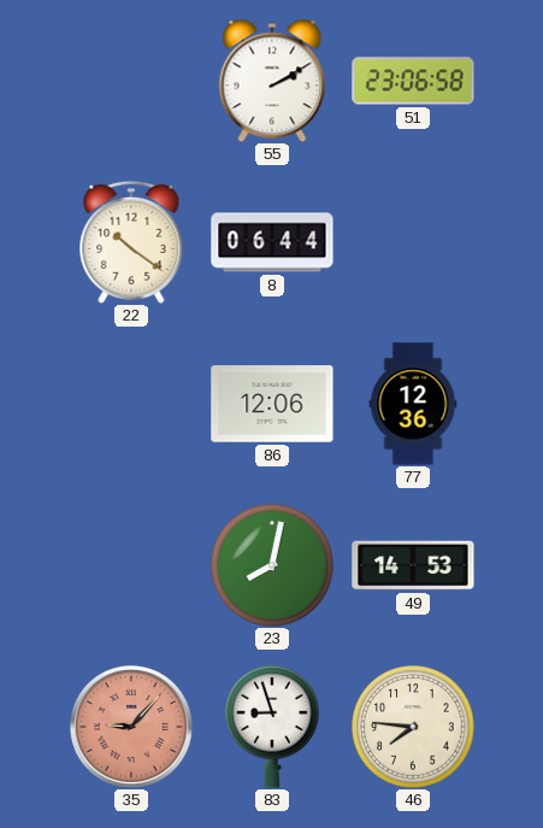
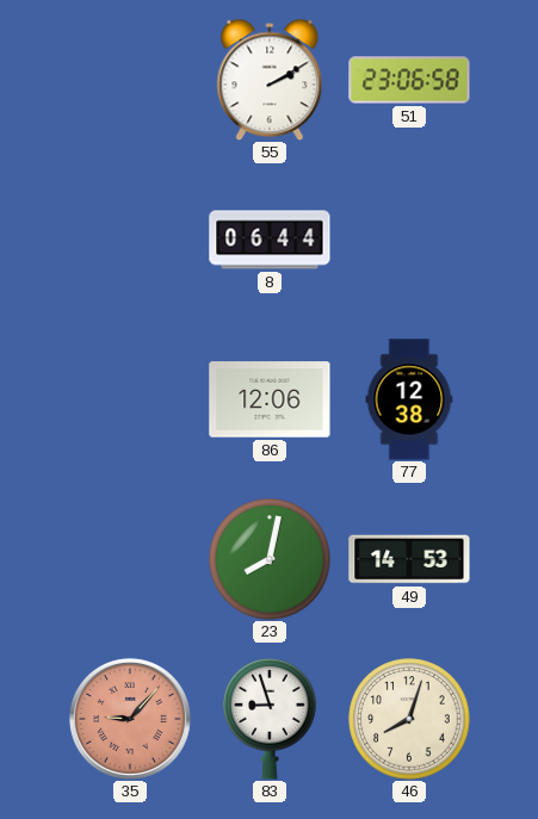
22: 10:21 -> none
77: 12:36 -> 12:38
46: 7:46 -> 8:03
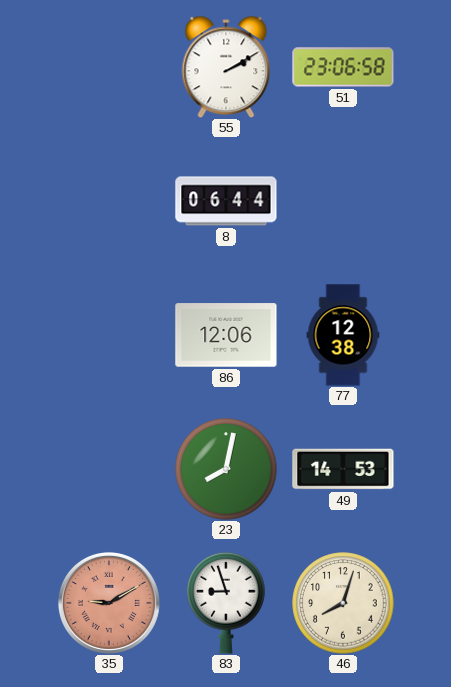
35: 9:07 -> 9:10
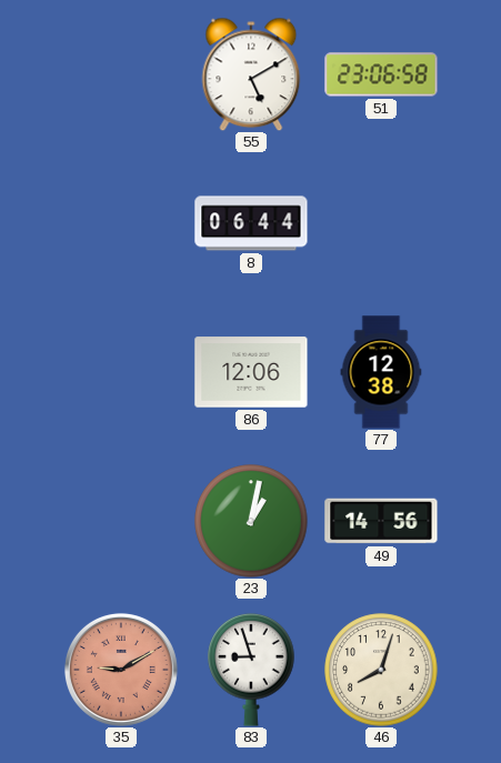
55: 2:10 -> 5:10
23: 8:02 -> 1:02
49: 14:53 -> 14:56
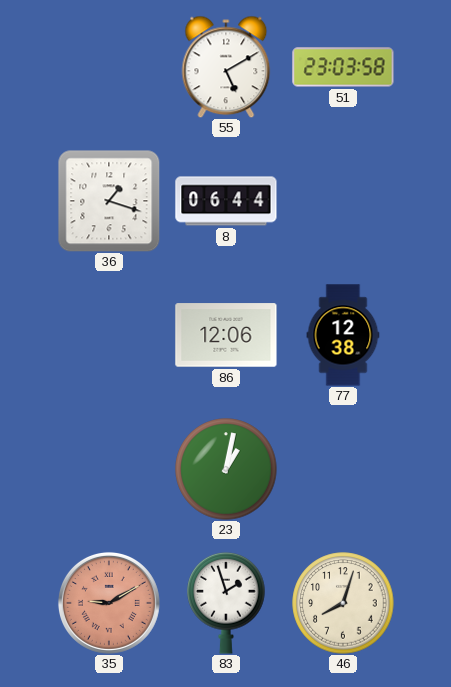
51: 23:06 -> 23:03
36: none -> 1:18
49: 14:56 -> none
83: 8:57 -> 1:57
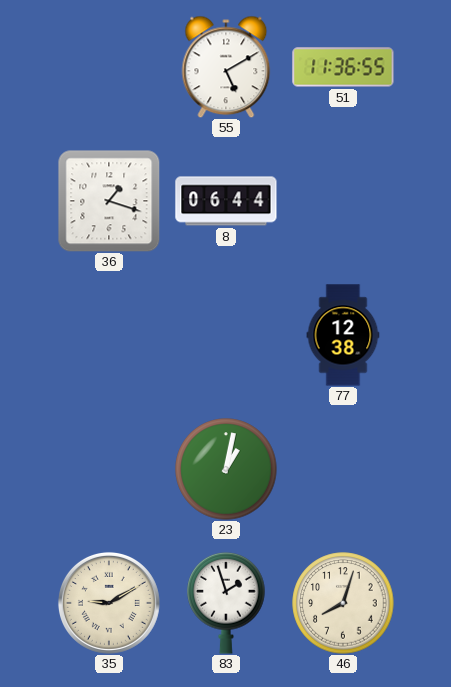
51: 23:03 -> 11:36
86: 12:06 -> none
35 dial: salmon -> cream
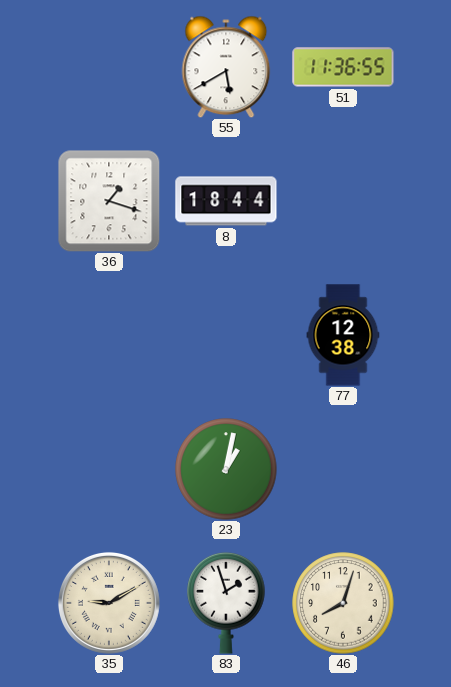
55: 5:10 -> 5:40
8: 06:44 -> 18:44
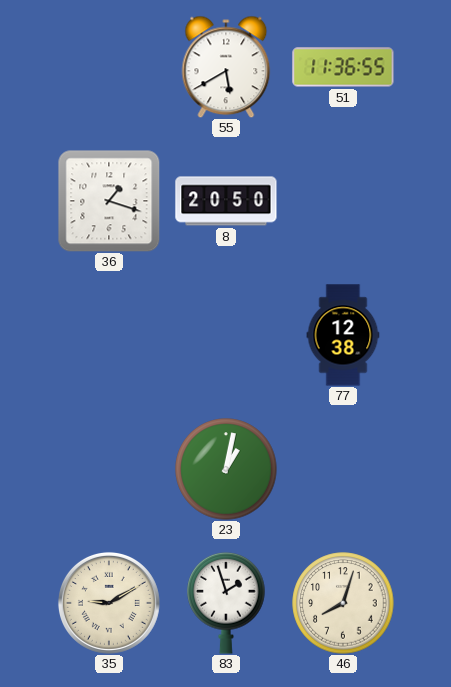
8: 18:44 -> 20:50
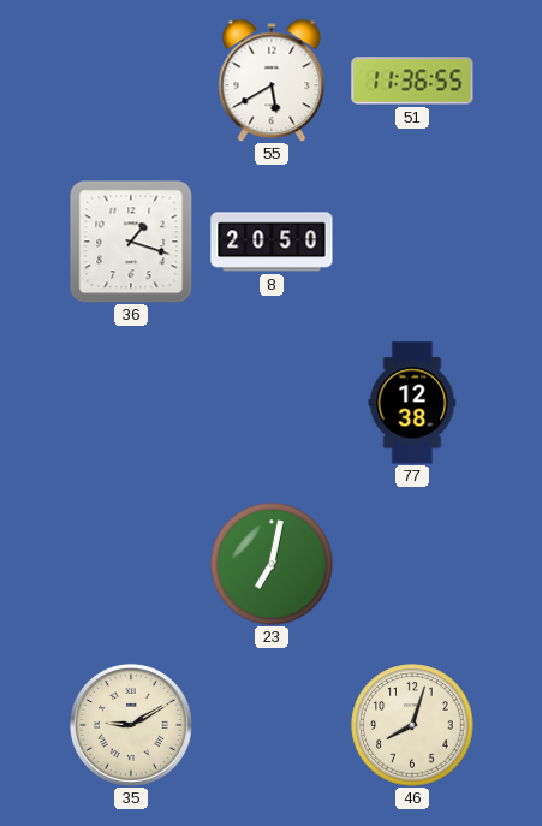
23: 1:02 -> 7:02
83: 1:57 -> none
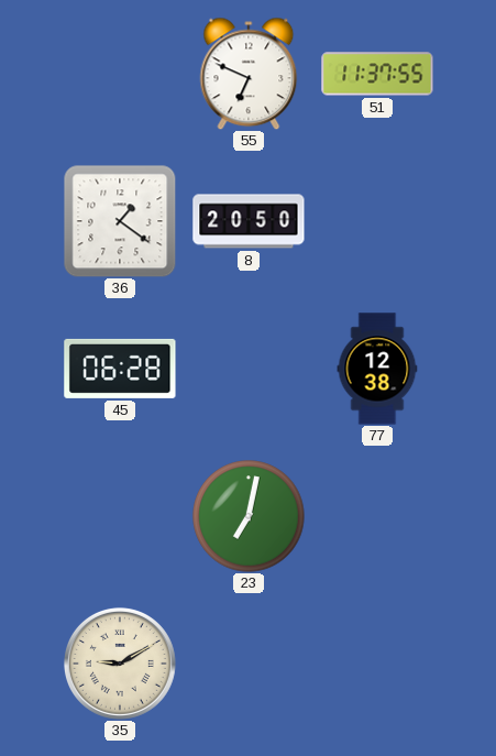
55: 5:40 -> 6:49
51: 11:36 -> 11:37
36: 1:18 -> 1:21
45: none -> 06:28
46: 8:03 -> none
